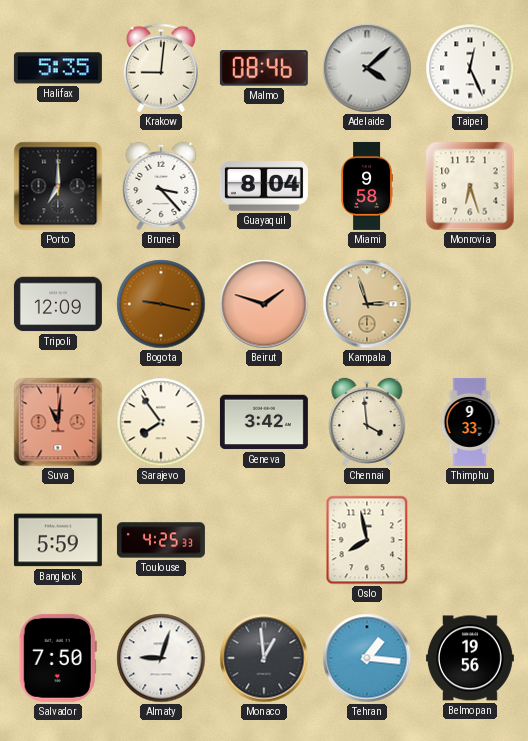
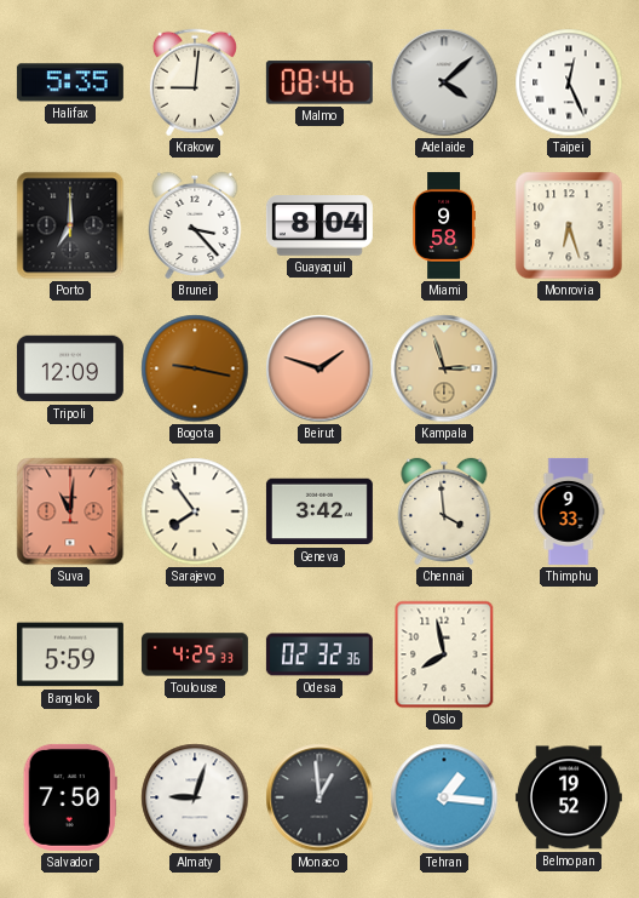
Odesa: none -> 02:32
Belmopan: 19:56 -> 19:52
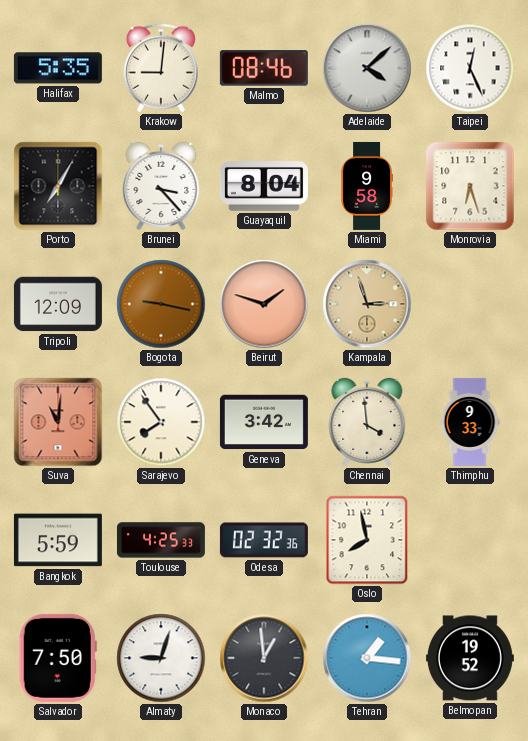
Porto: 7:00 -> 7:05
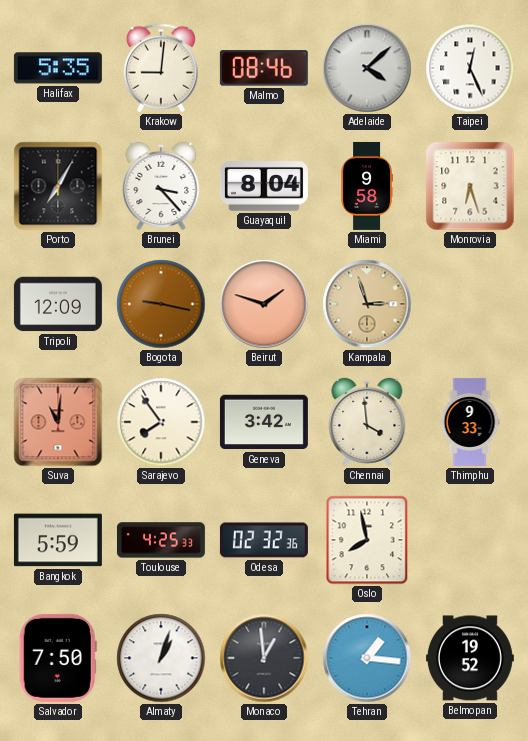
Almaty: 9:03 -> 1:03
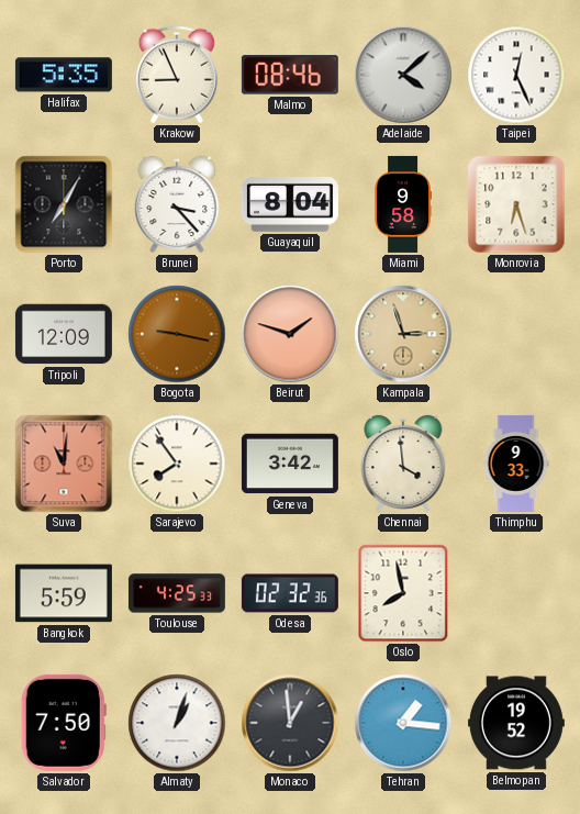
Krakow: 9:01 -> 8:56
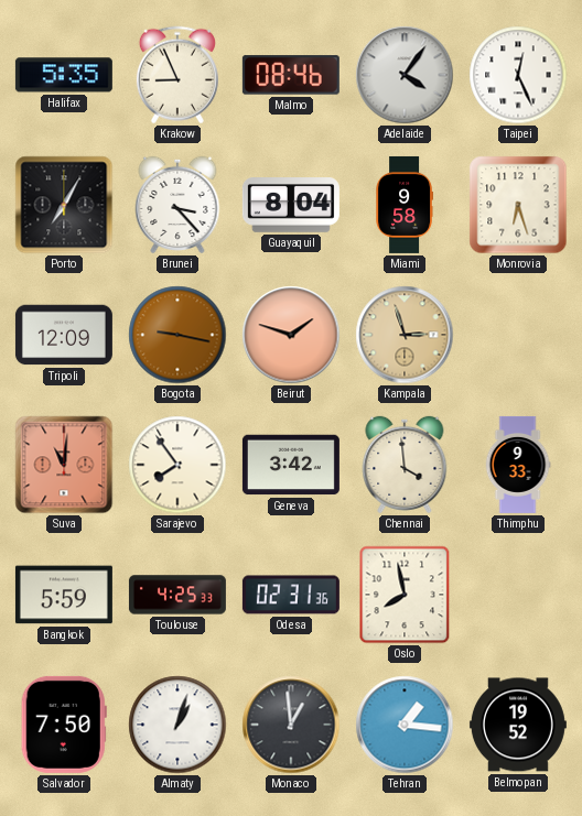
Adelaide: 4:08 -> 4:06
Odesa: 02:32 -> 02:31
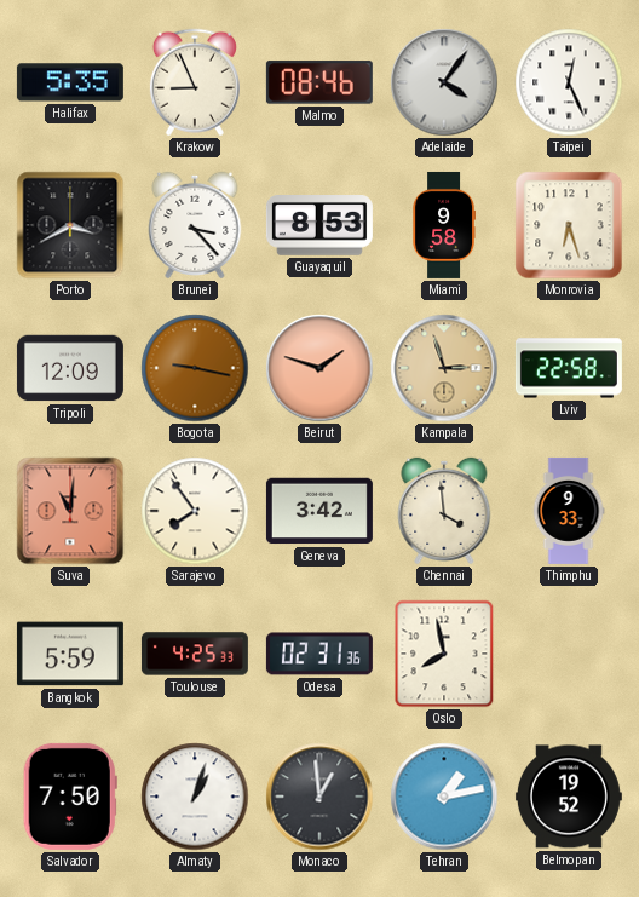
Porto: 7:05 -> 3:40
Guayaquil: 8:04 -> 8:53
Lviv: none -> 22:58
Tehran: 1:16 -> 1:13
